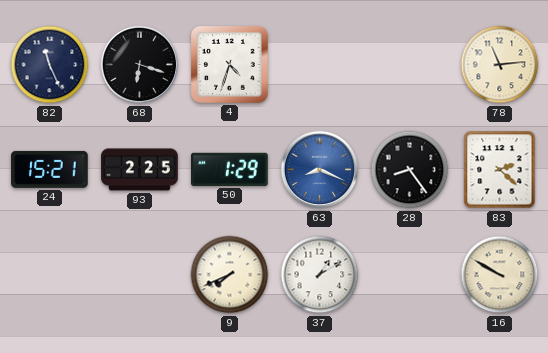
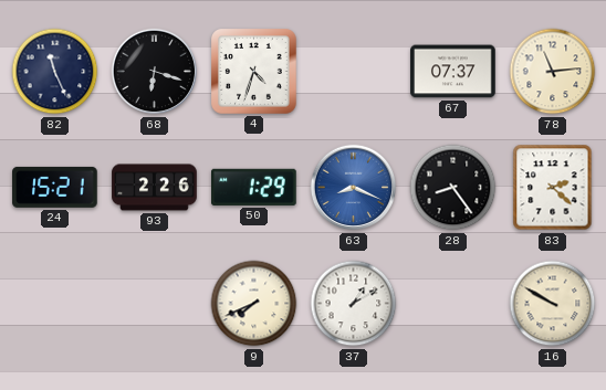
67: none -> 07:37
93: 2:25 -> 2:26
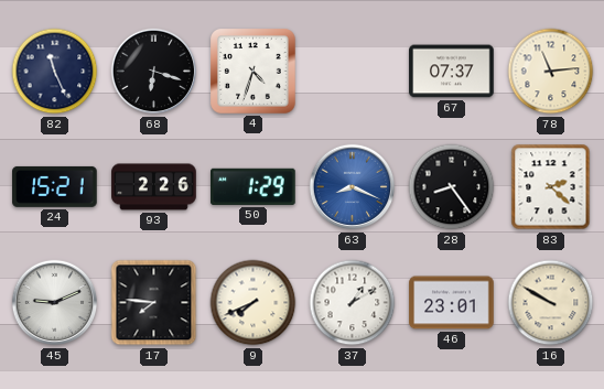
45: none -> 9:11
17: none -> 7:46
46: none -> 23:01
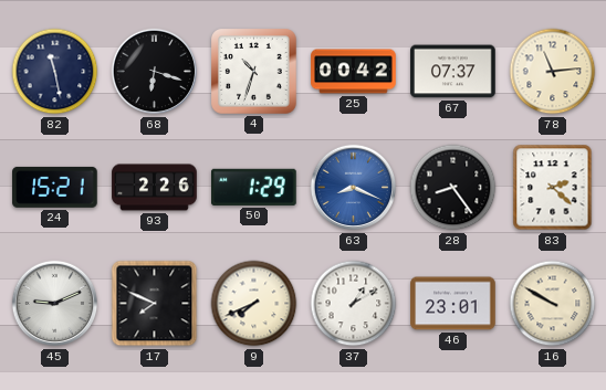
82: 11:26 -> 11:28
4: 4:33 -> 10:33
25: none -> 00:42
17: 7:46 -> 7:49
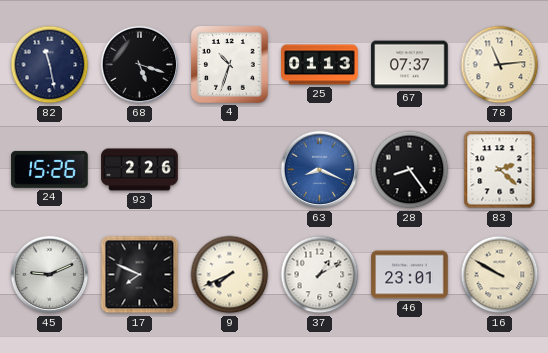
68: 6:18 -> 5:18
25: 00:42 -> 01:13
24: 15:21 -> 15:26
50: 1:29 -> none
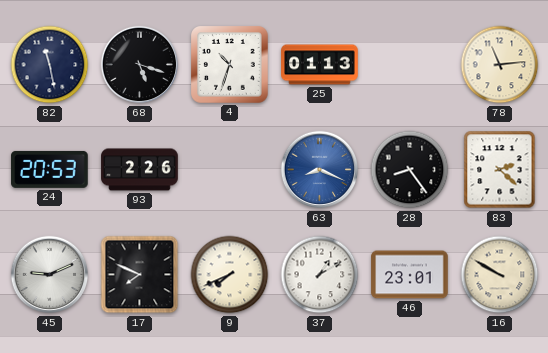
67: 07:37 -> none
24: 15:26 -> 20:53
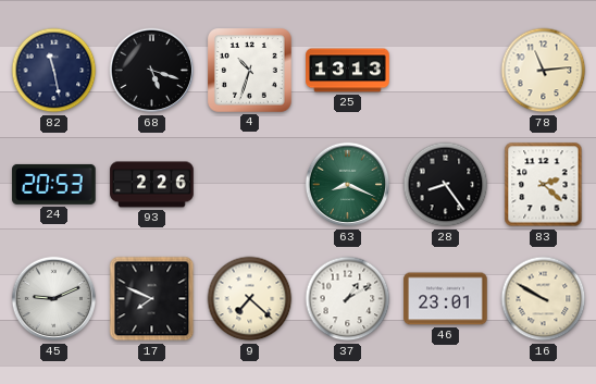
25: 01:13 -> 13:13
63 dial: blue -> green
9: 7:41 -> 7:22
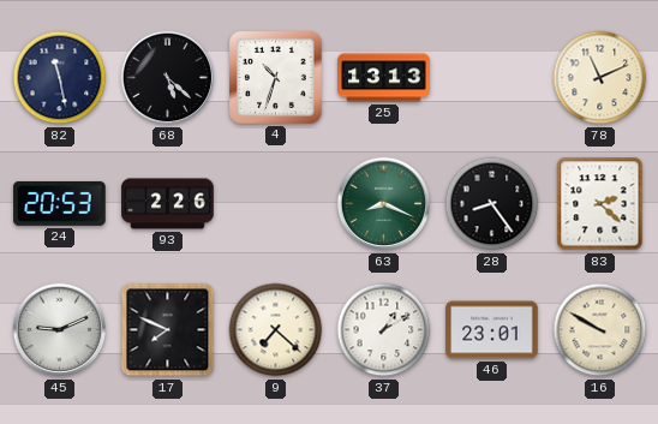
68: 5:18 -> 5:22
78: 11:14 -> 11:11
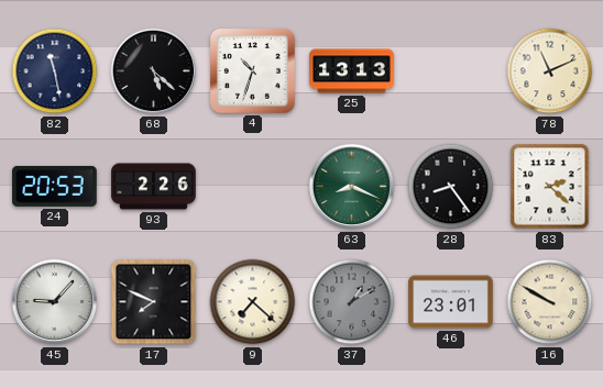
45: 9:11 -> 9:07
37 dial: white -> grey
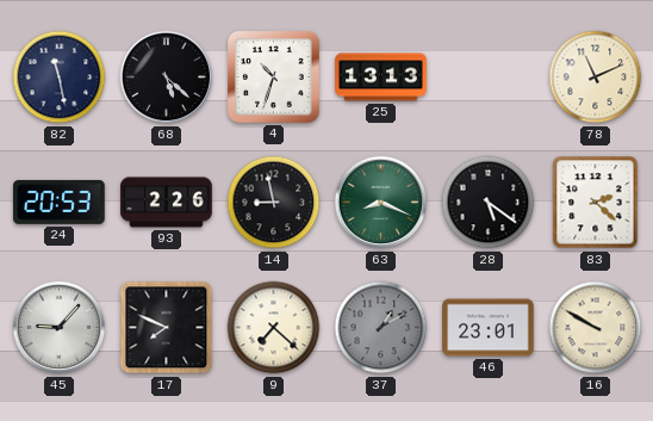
14: none -> 8:58
28: 8:24 -> 5:21
